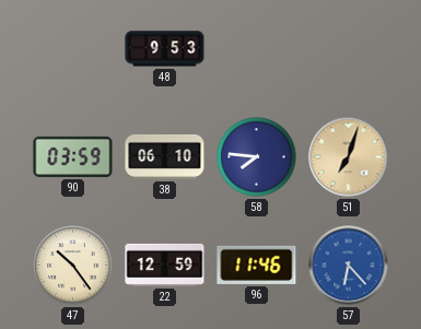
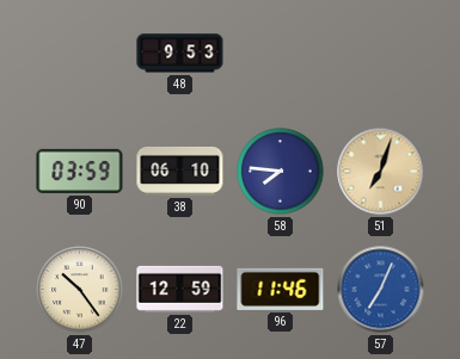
57: 6:23 -> 7:04
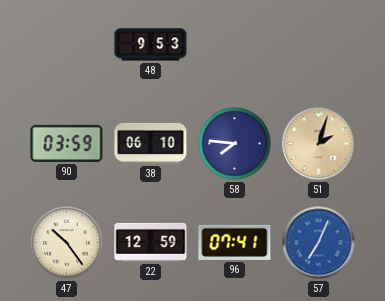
51: 7:03 -> 2:03
96: 11:46 -> 07:41
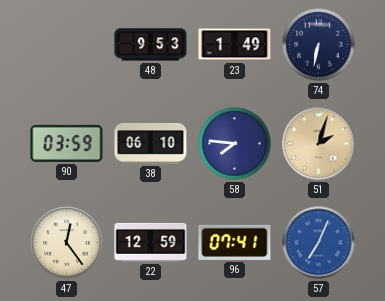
23: none -> 1:49
74: none -> 6:32
47: 10:24 -> 12:24
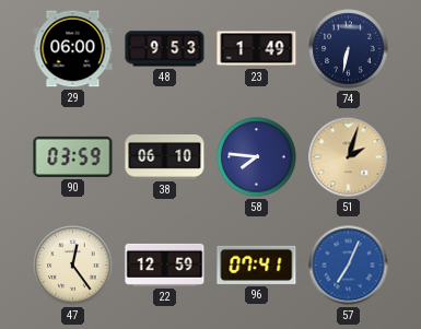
29: none -> 06:00
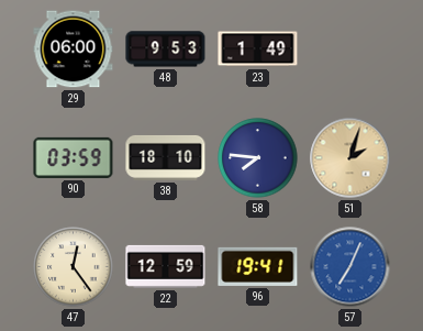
74: 6:32 -> none
38: 06:10 -> 18:10
96: 07:41 -> 19:41
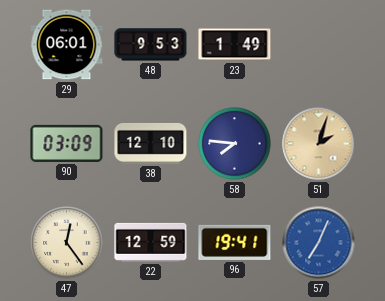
29: 06:00 -> 06:01
90: 03:59 -> 03:09
38: 18:10 -> 12:10
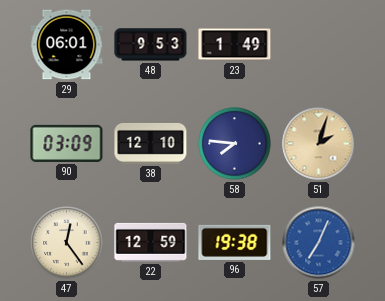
96: 19:41 -> 19:38
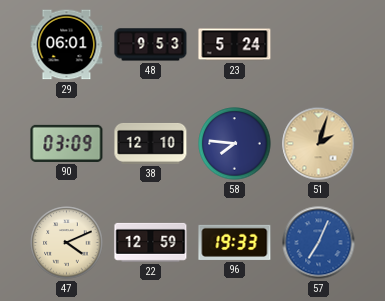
23: 1:49 -> 5:24
47: 12:24 -> 4:11
96: 19:38 -> 19:33
